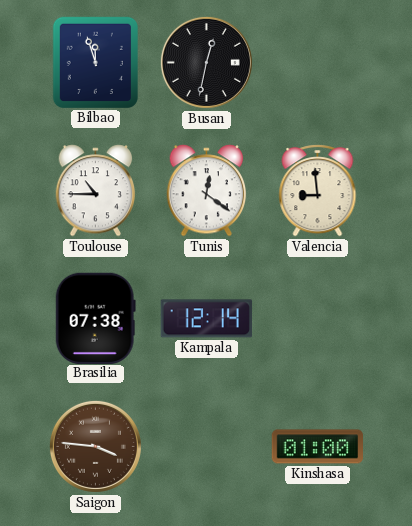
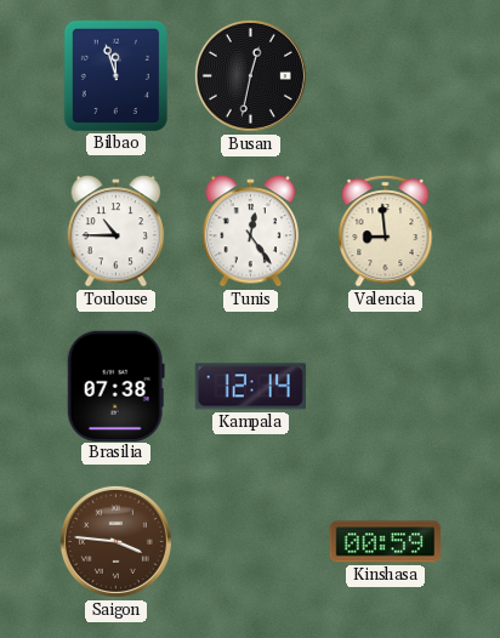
Tunis: 12:21 -> 12:24
Kinshasa: 01:00 -> 00:59
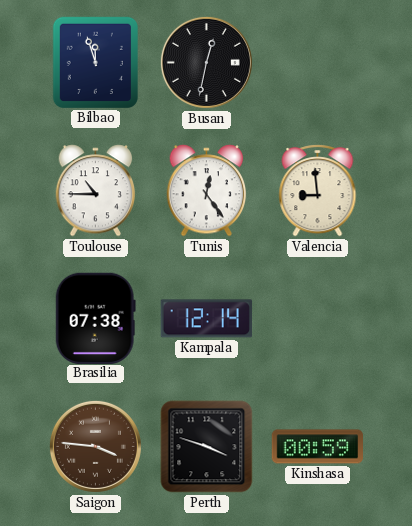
Perth: none -> 3:48
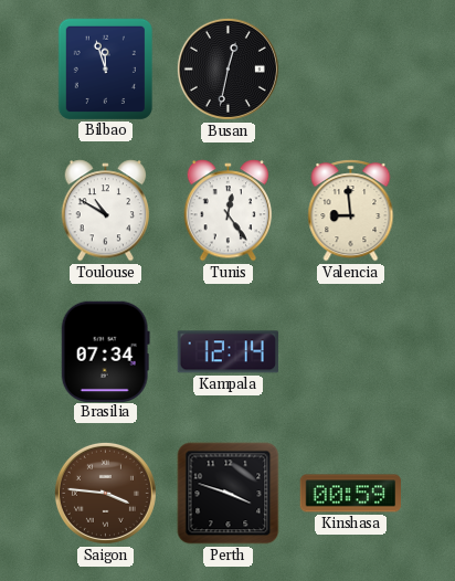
Toulouse: 10:45 -> 10:50
Brasilia: 07:38 -> 07:34
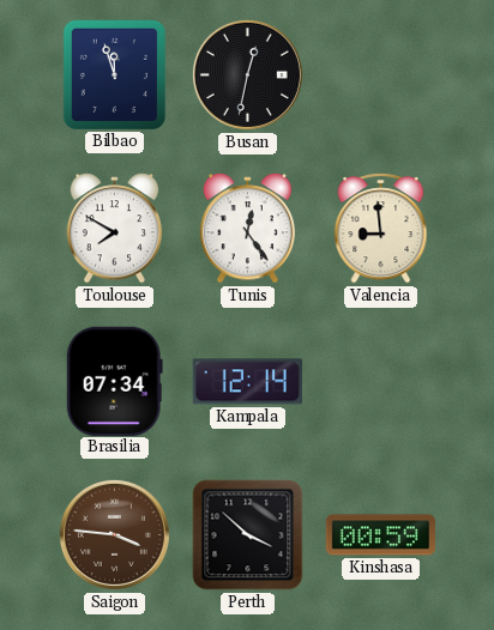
Toulouse: 10:50 -> 7:50
Perth: 3:48 -> 3:52
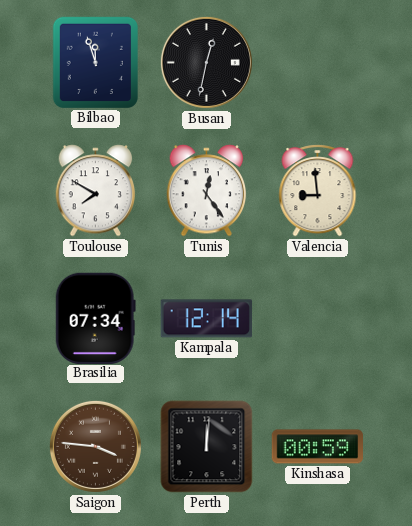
Perth: 3:52 -> 12:01
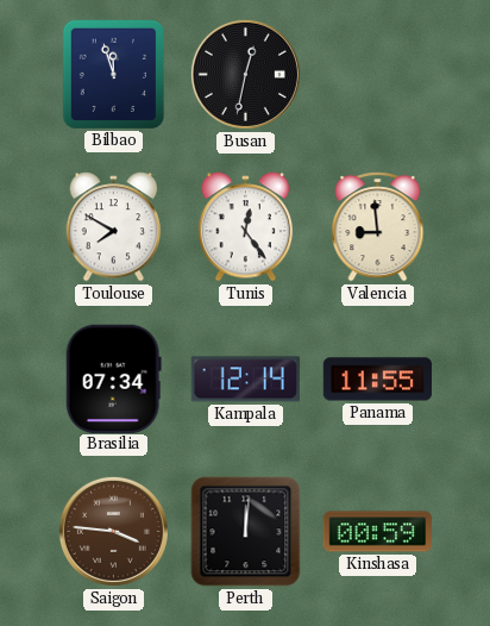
Panama: none -> 11:55
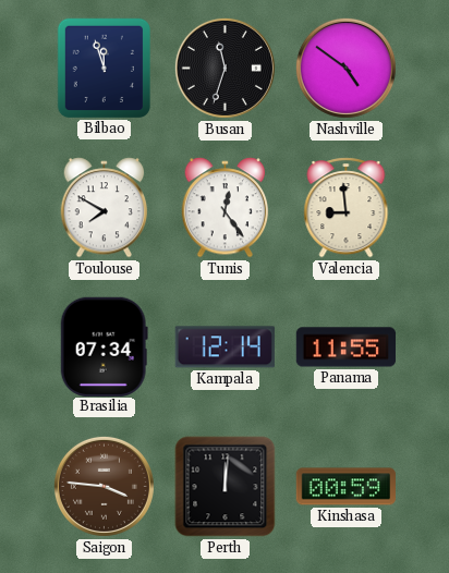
Busan: 12:32 -> 11:33
Nashville: none -> 4:51
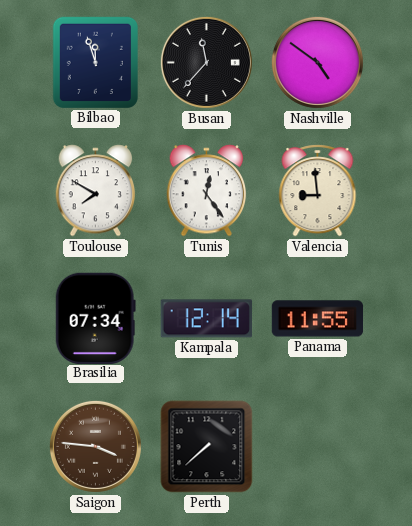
Busan: 11:33 -> 11:37
Perth: 12:01 -> 7:38
Kinshasa: 00:59 -> none
